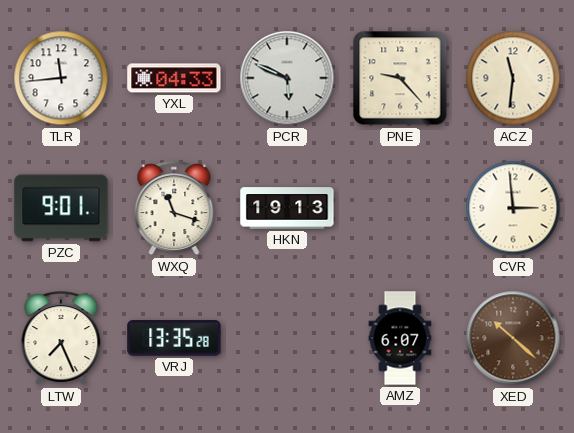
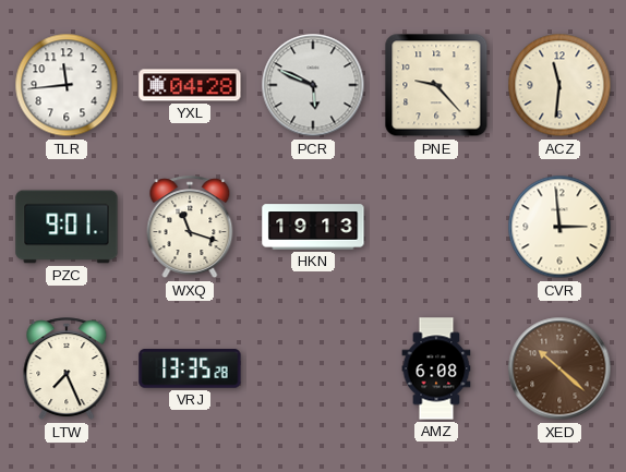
YXL: 04:33 -> 04:28
AMZ: 6:07 -> 6:08
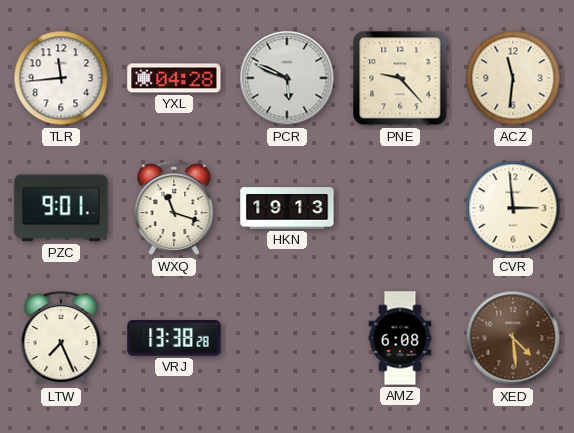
VRJ: 13:35 -> 13:38
XED: 10:22 -> 4:29
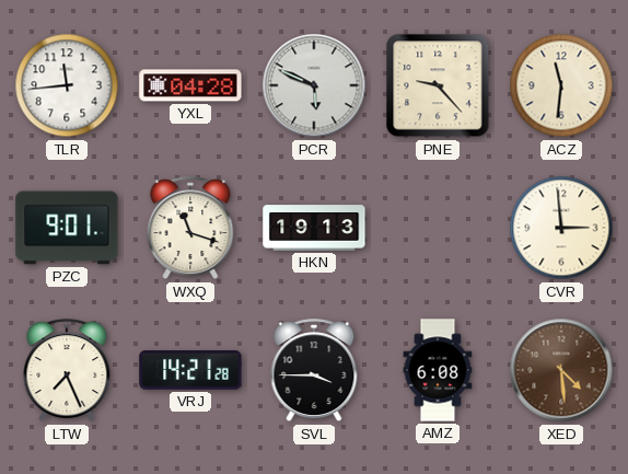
VRJ: 13:38 -> 14:21
SVL: none -> 3:45
